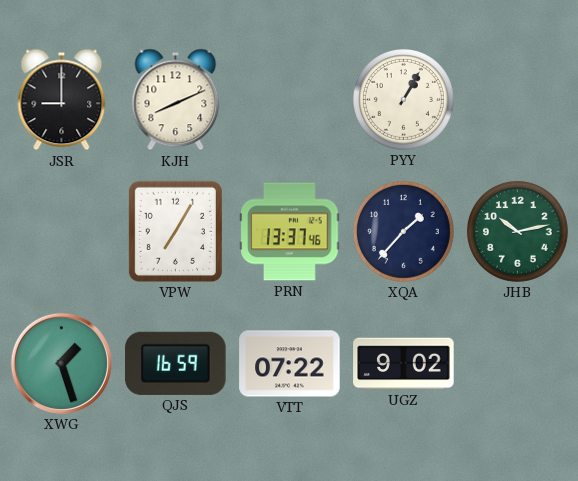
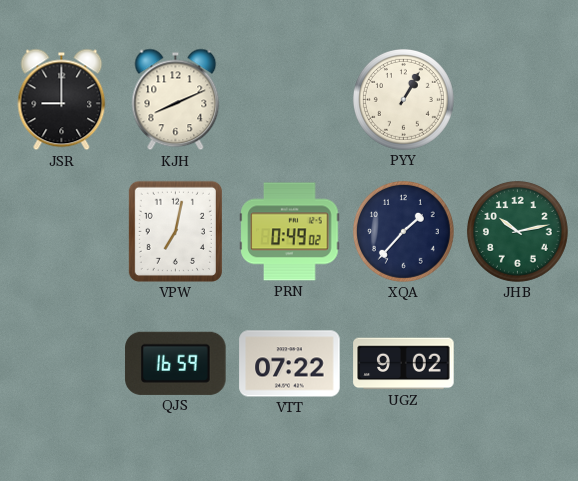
VPW: 7:05 -> 7:02
PRN: 13:37 -> 0:49
XWG: 1:27 -> none
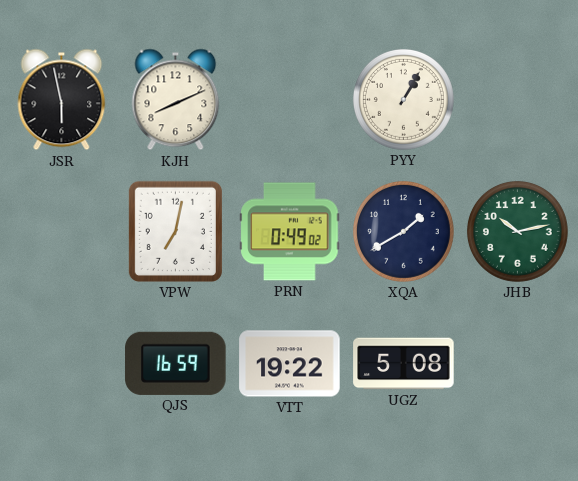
JSR: 9:00 -> 5:58
XQA: 1:37 -> 1:40
VTT: 07:22 -> 19:22
UGZ: 9:02 -> 5:08
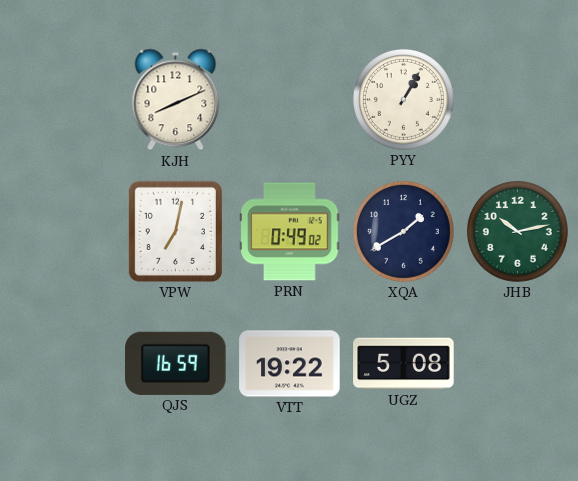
JSR: 5:58 -> none
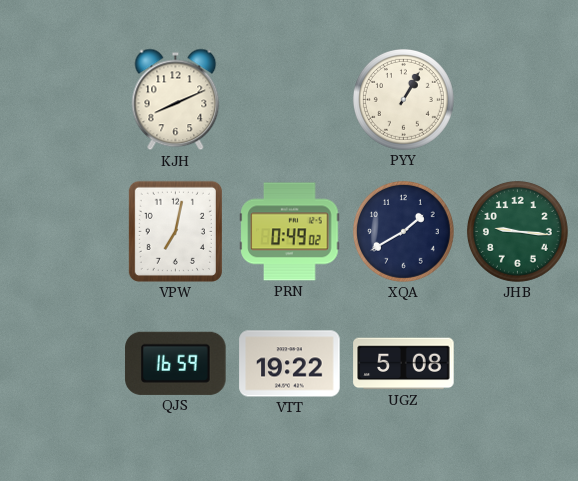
JHB: 10:13 -> 9:16
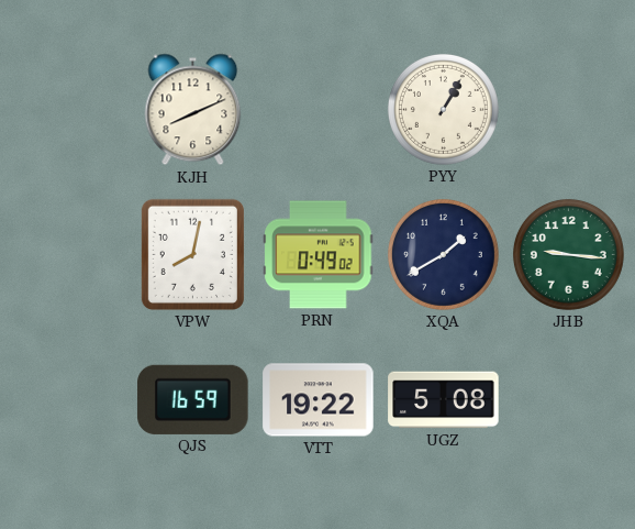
VPW: 7:02 -> 8:02
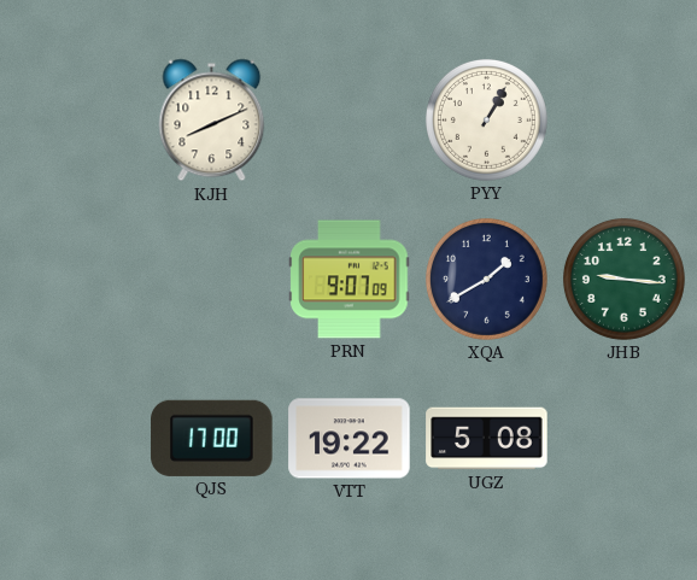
VPW: 8:02 -> none
PRN: 0:49 -> 9:07
QJS: 16:59 -> 17:00
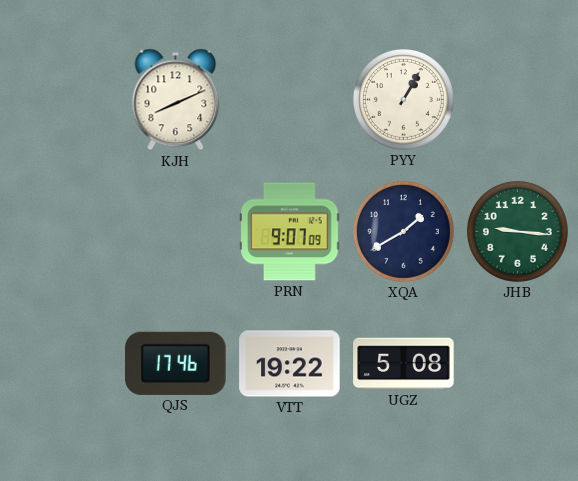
QJS: 17:00 -> 17:46
